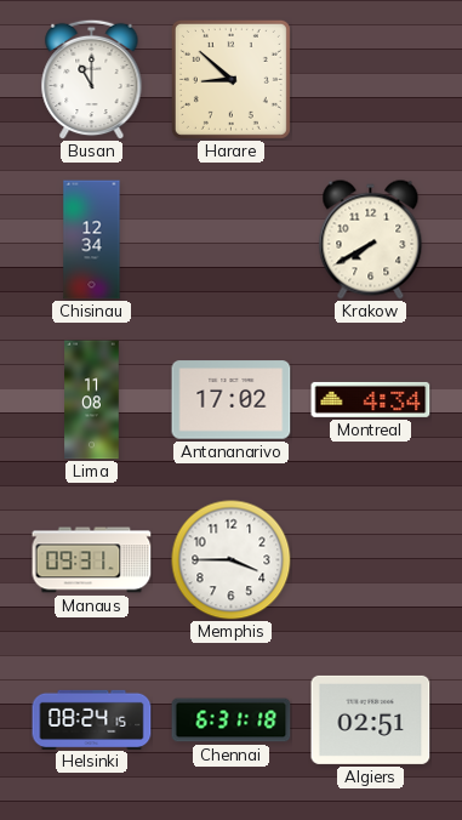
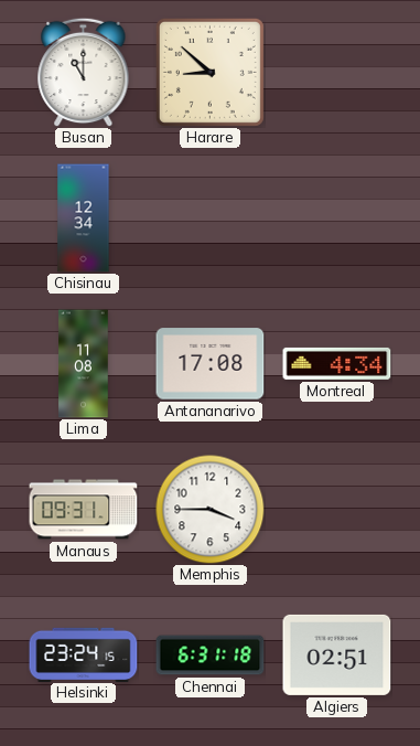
Krakow: 7:40 -> none
Antananarivo: 17:02 -> 17:08
Helsinki: 08:24 -> 23:24
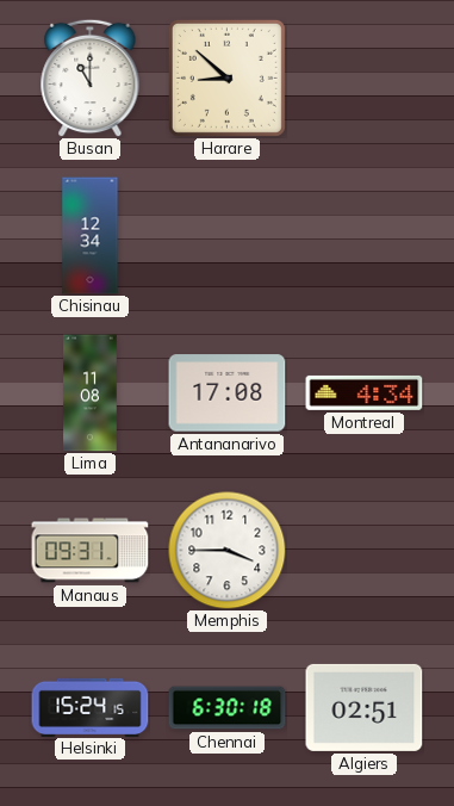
Helsinki: 23:24 -> 15:24
Chennai: 6:31 -> 6:30
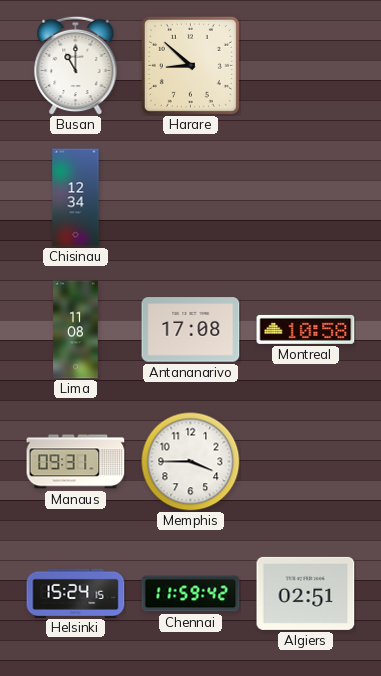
Montreal: 4:34 -> 10:58
Chennai: 6:30 -> 11:59
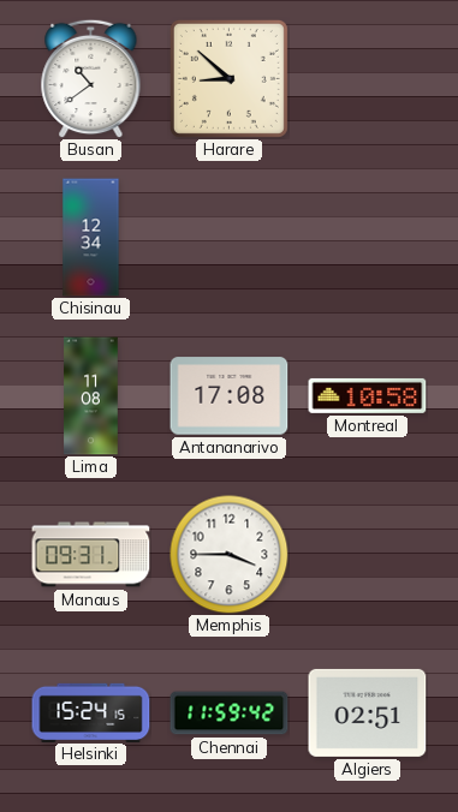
Busan: 11:00 -> 10:39
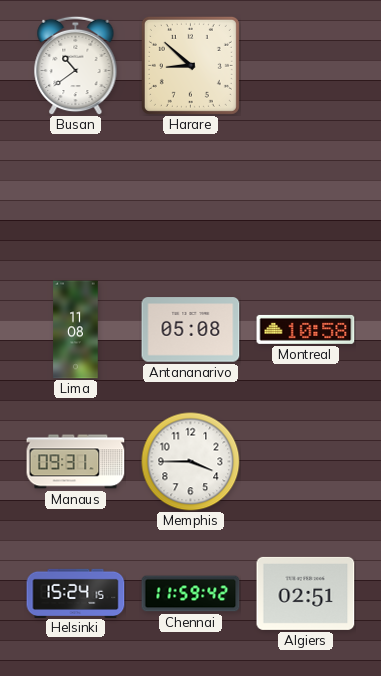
Chisinau: 12:34 -> none
Antananarivo: 17:08 -> 05:08
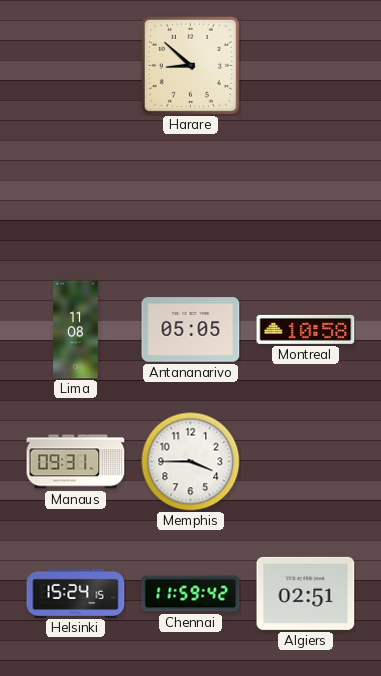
Busan: 10:39 -> none
Antananarivo: 05:08 -> 05:05
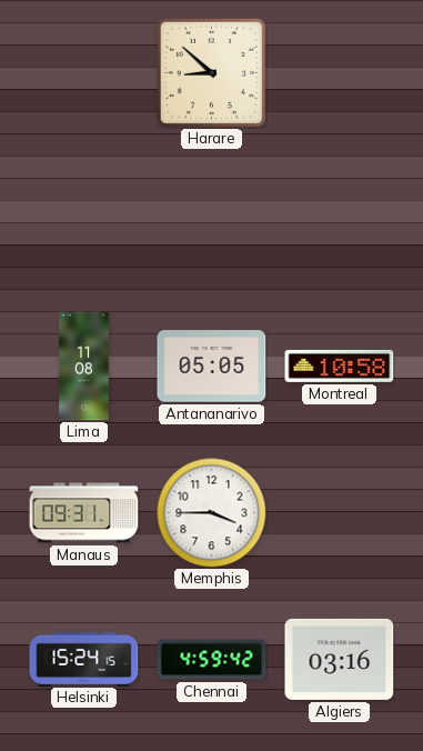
Chennai: 11:59 -> 4:59
Algiers: 02:51 -> 03:16
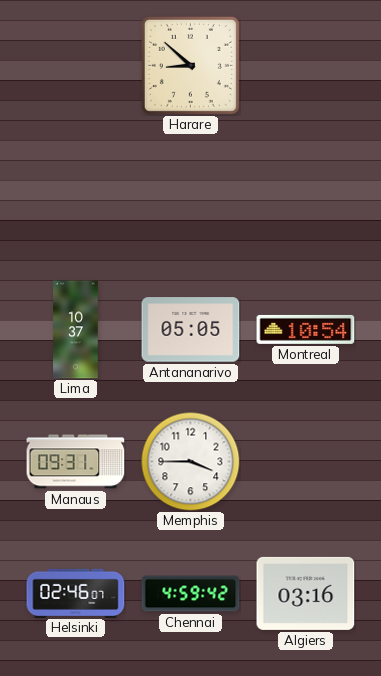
Lima: 11:08 -> 10:37
Montreal: 10:58 -> 10:54
Helsinki: 15:24 -> 02:46
